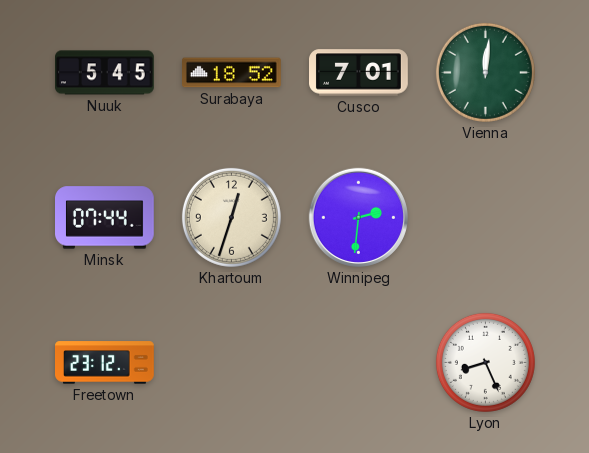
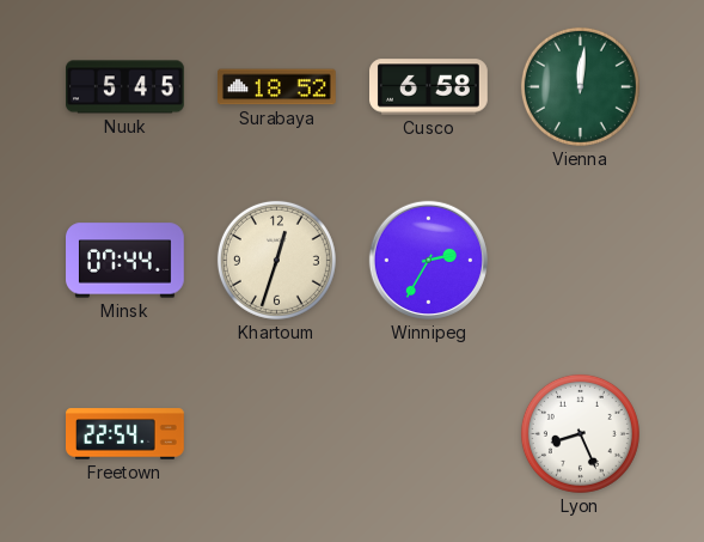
Cusco: 7:01 -> 6:58
Winnipeg: 2:31 -> 2:35
Freetown: 23:12 -> 22:54
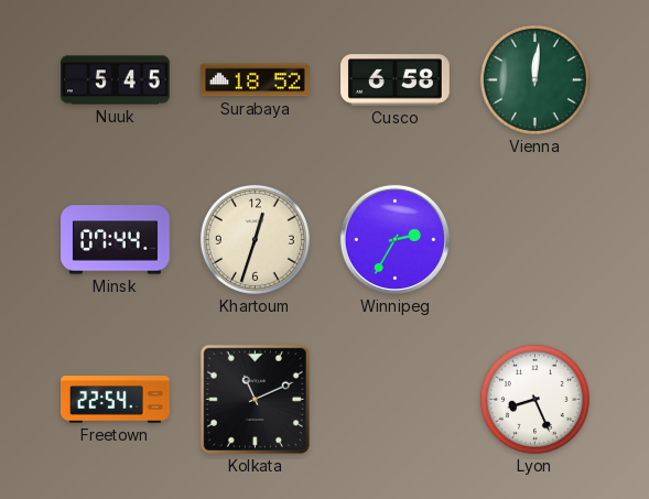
Kolkata: none -> 11:11
